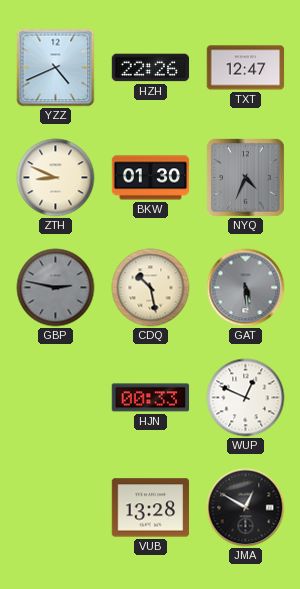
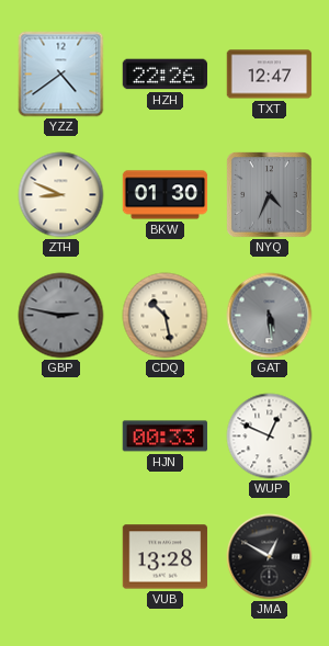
YZZ: 4:41 -> 4:39
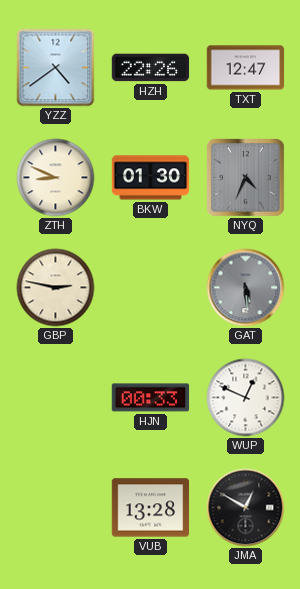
GBP dial: grey -> cream
CDQ: 10:28 -> none
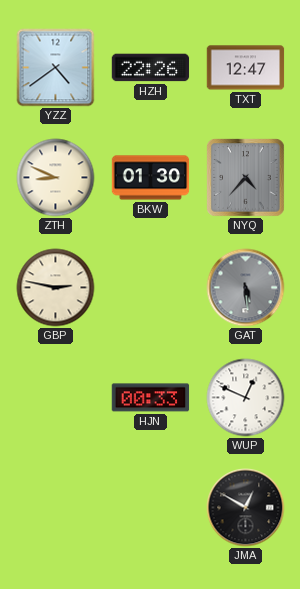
NYQ: 4:34 -> 4:37
VUB: 13:28 -> none
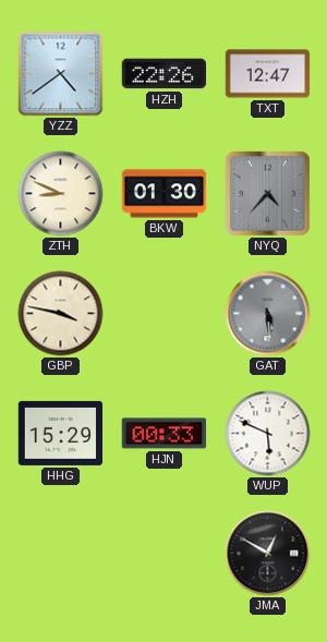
GBP: 2:47 -> 3:47
HHG: none -> 15:29
WUP: 12:49 -> 5:49
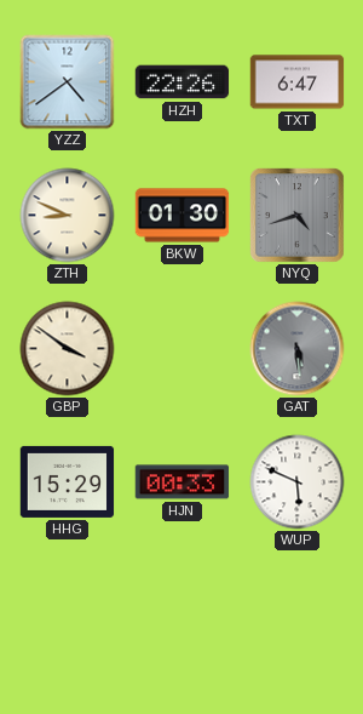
TXT: 12:47 -> 6:47
NYQ: 4:37 -> 4:42
GBP: 3:47 -> 3:51
JMA: 12:50 -> none
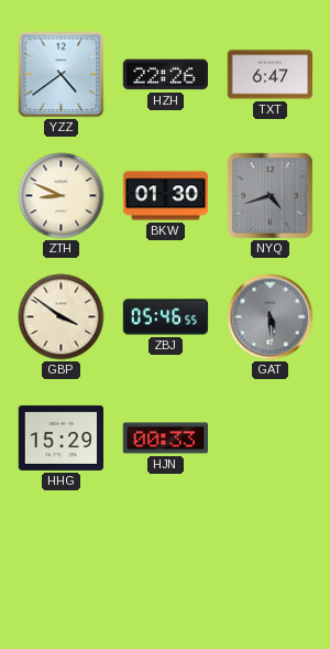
ZBJ: none -> 05:46
WUP: 5:49 -> none
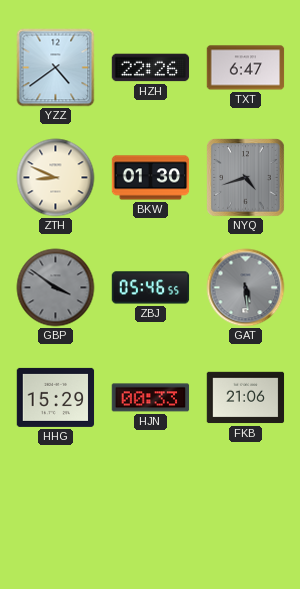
GBP dial: cream -> grey
FKB: none -> 21:06
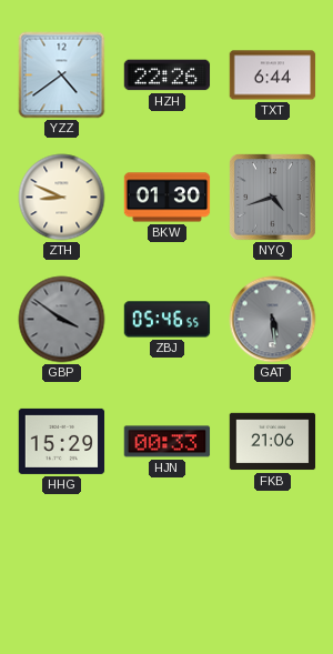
TXT: 6:47 -> 6:44
